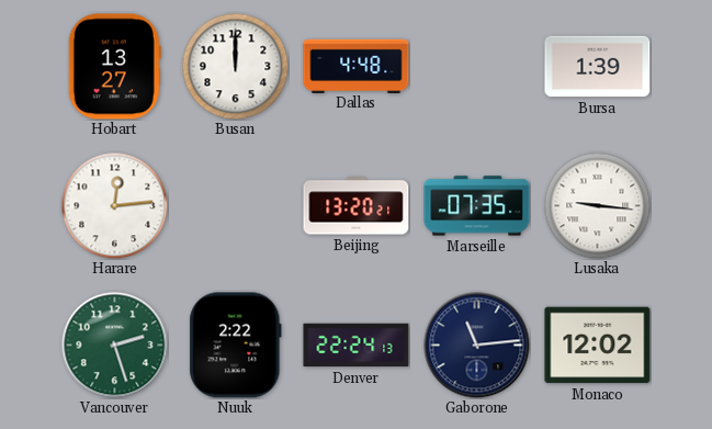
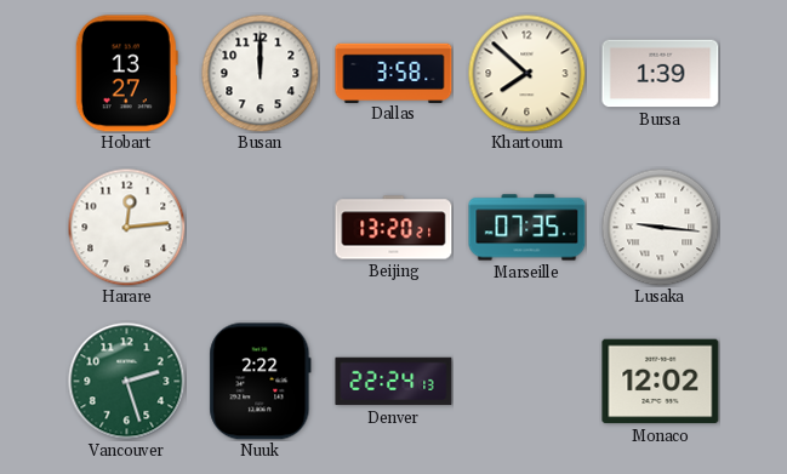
Dallas: 4:48 -> 3:58
Khartoum: none -> 7:52
Gaborone: 11:14 -> none
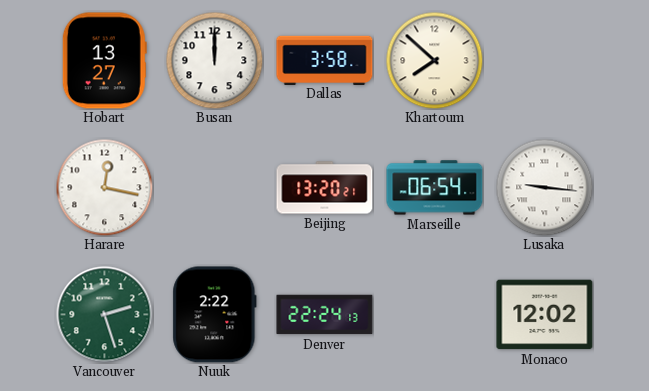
Bursa: 1:39 -> none
Harare: 12:14 -> 12:17
Marseille: 07:35 -> 06:54
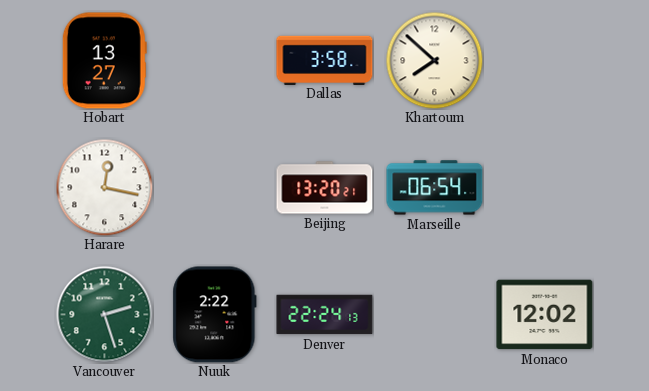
Busan: 12:00 -> none
Lusaka: 9:16 -> none
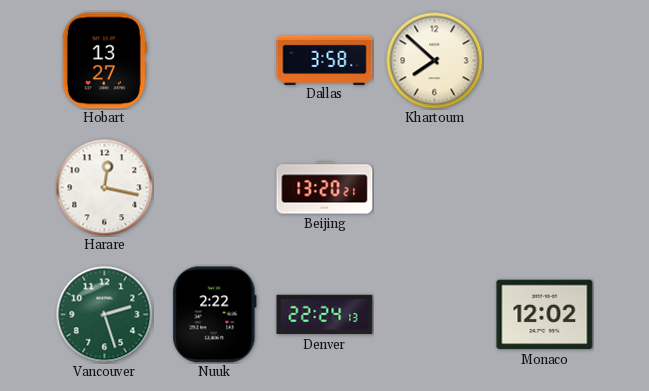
Marseille: 06:54 -> none
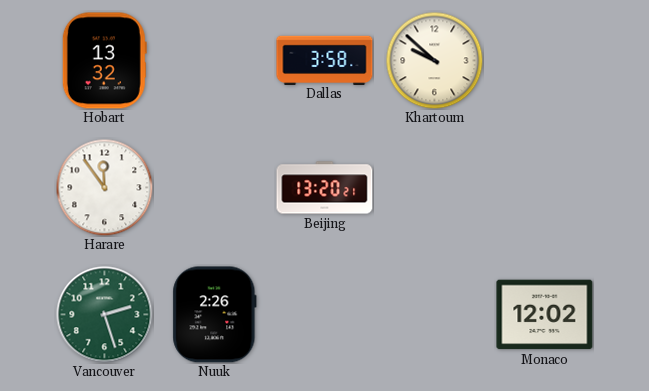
Hobart: 13:27 -> 13:32
Khartoum: 7:52 -> 9:52
Harare: 12:17 -> 11:54
Nuuk: 2:22 -> 2:26
Denver: 22:24 -> none
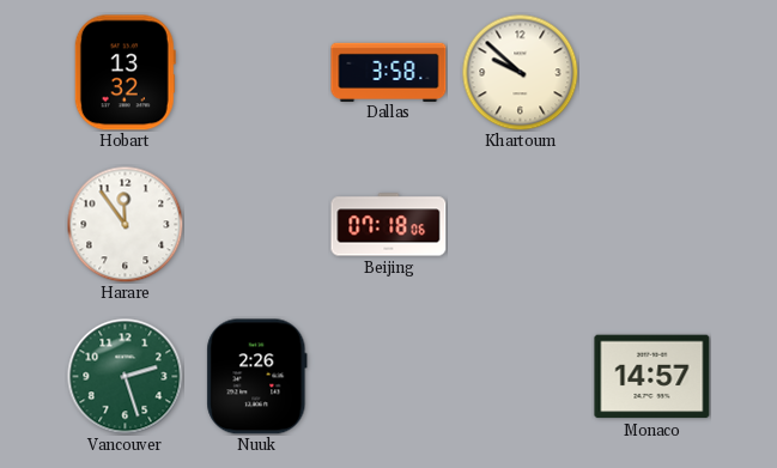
Beijing: 13:20 -> 07:18
Monaco: 12:02 -> 14:57
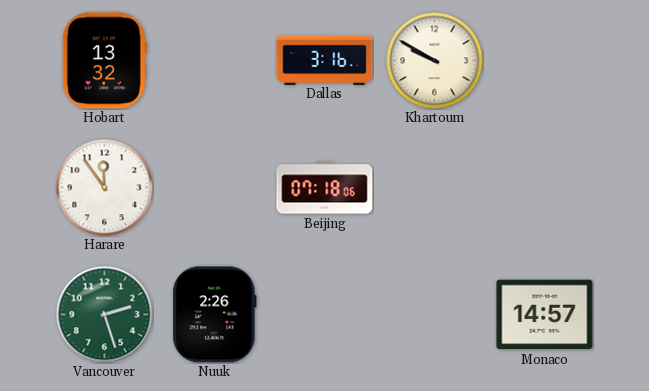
Dallas: 3:58 -> 3:16
Khartoum: 9:52 -> 9:50
